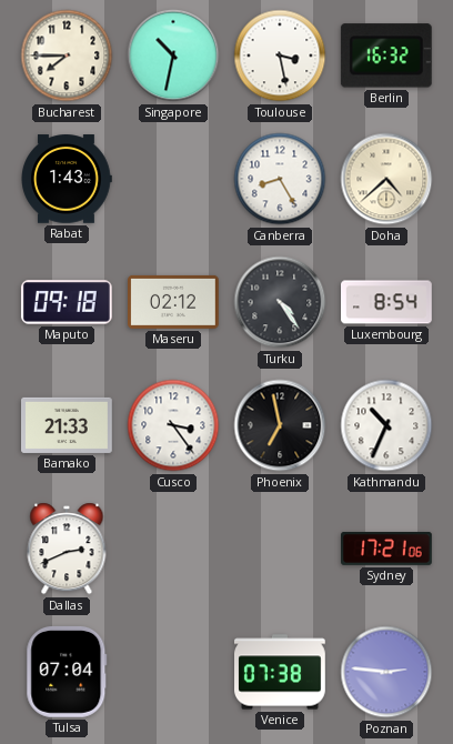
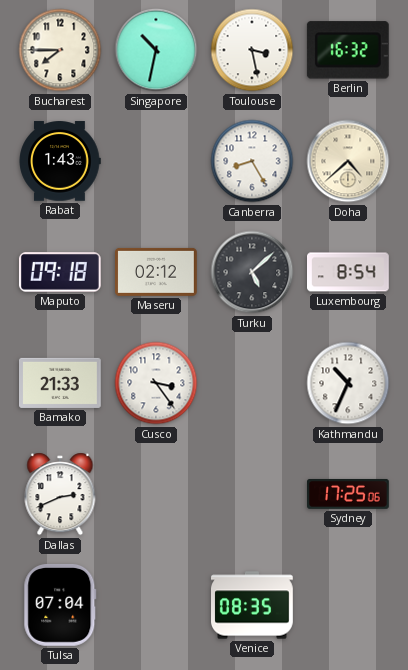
Turku: 4:24 -> 5:08
Phoenix: 6:58 -> none
Sydney: 17:21 -> 17:25
Venice: 07:38 -> 08:35
Poznan: 2:46 -> none
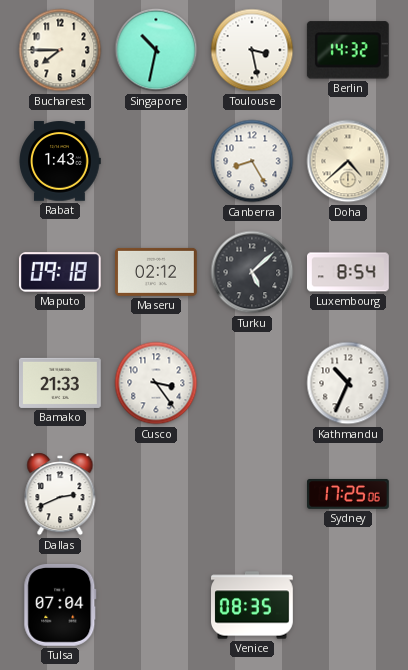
Berlin: 16:32 -> 14:32
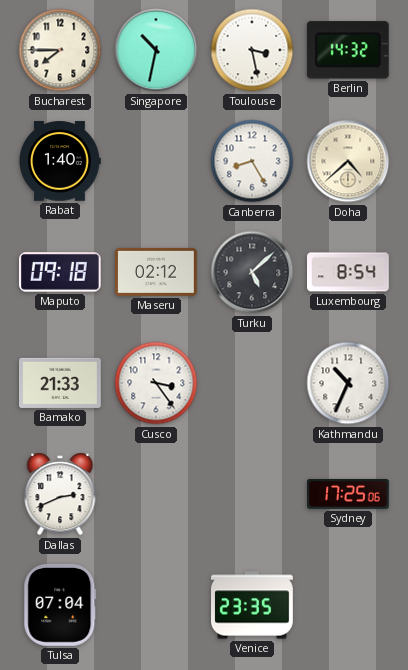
Rabat: 1:43 -> 1:40
Venice: 08:35 -> 23:35
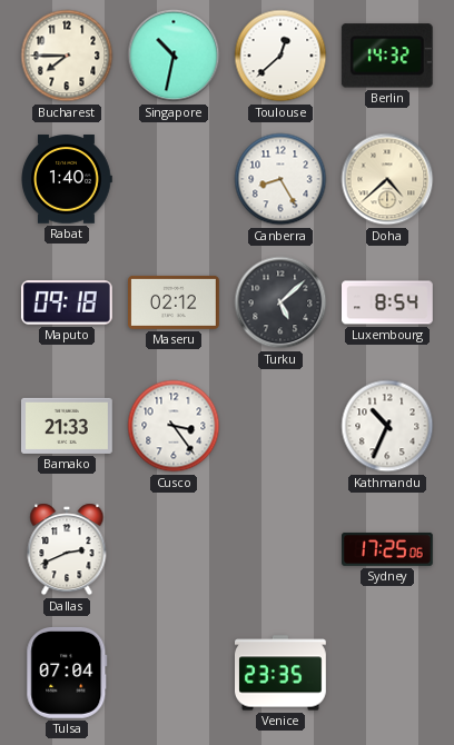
Toulouse: 3:28 -> 12:38
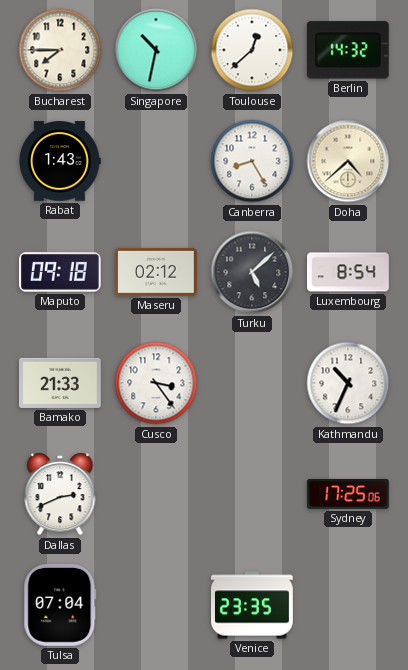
Rabat: 1:40 -> 1:43
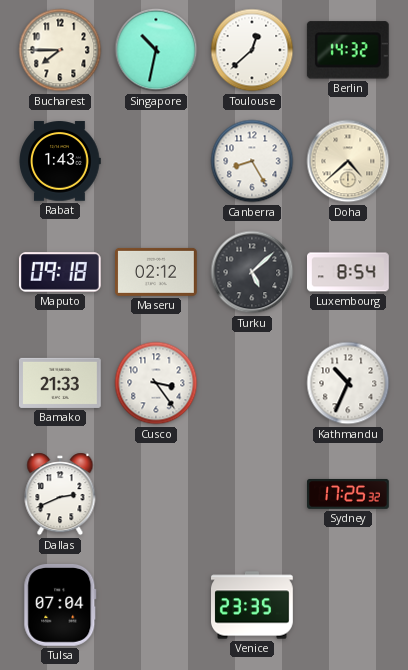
Sydney: 17:25:06 -> 17:25:32
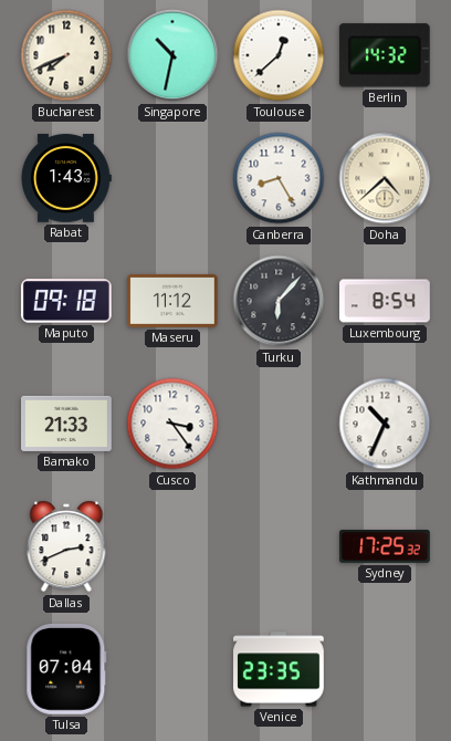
Bucharest: 7:45 -> 7:41
Maseru: 02:12 -> 11:12
Turku: 5:08 -> 6:07
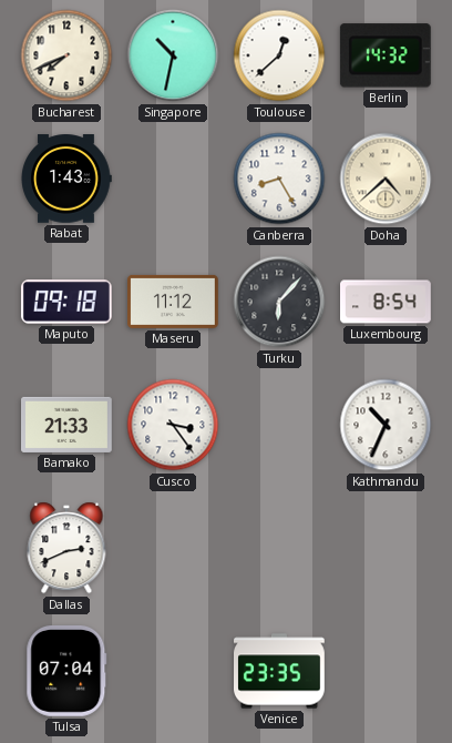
Sydney: 17:25 -> none
